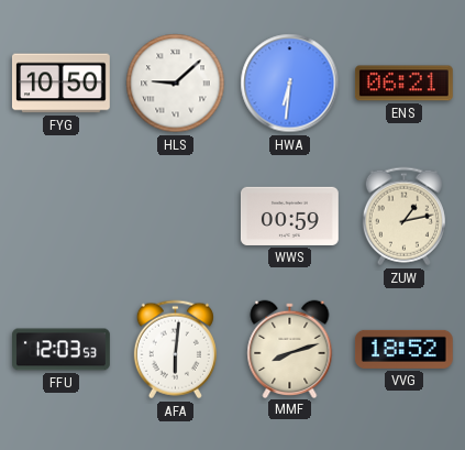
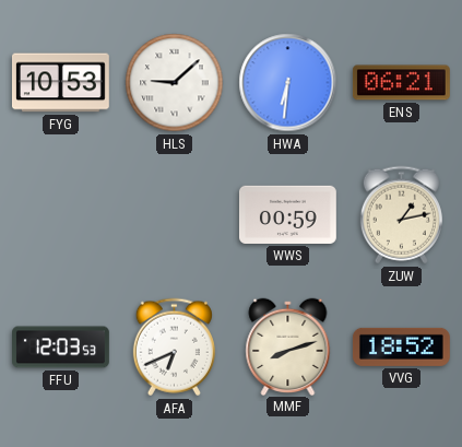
FYG: 10:50 -> 10:53
AFA: 6:01 -> 6:41
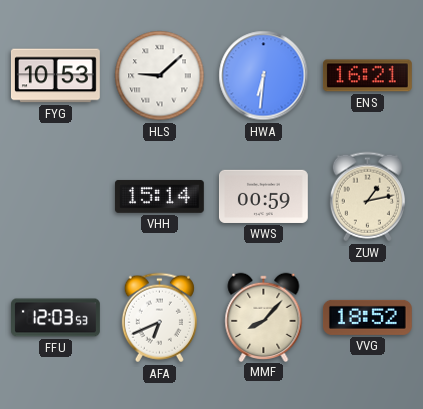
ENS: 06:21 -> 16:21
VHH: none -> 15:14
MMF: 8:12 -> 8:07
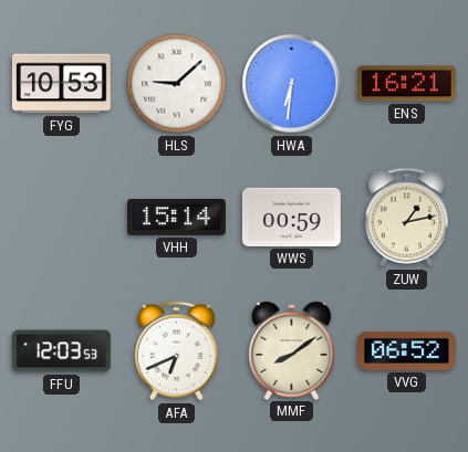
MMF: 8:07 -> 8:09
VVG: 18:52 -> 06:52
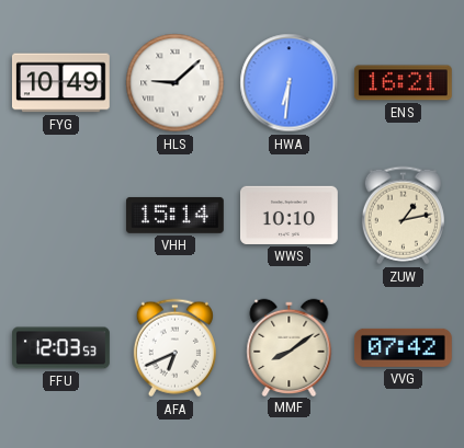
FYG: 10:53 -> 10:49
WWS: 00:59 -> 10:10
VVG: 06:52 -> 07:42
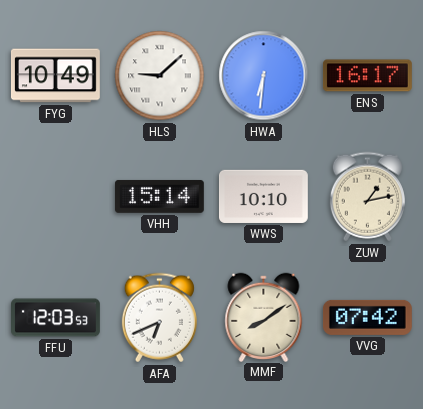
ENS: 16:21 -> 16:17
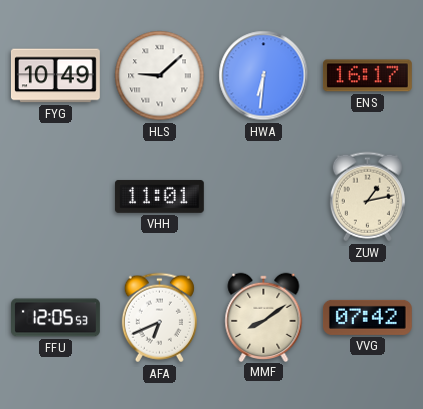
VHH: 15:14 -> 11:01
WWS: 10:10 -> none
FFU: 12:03 -> 12:05
